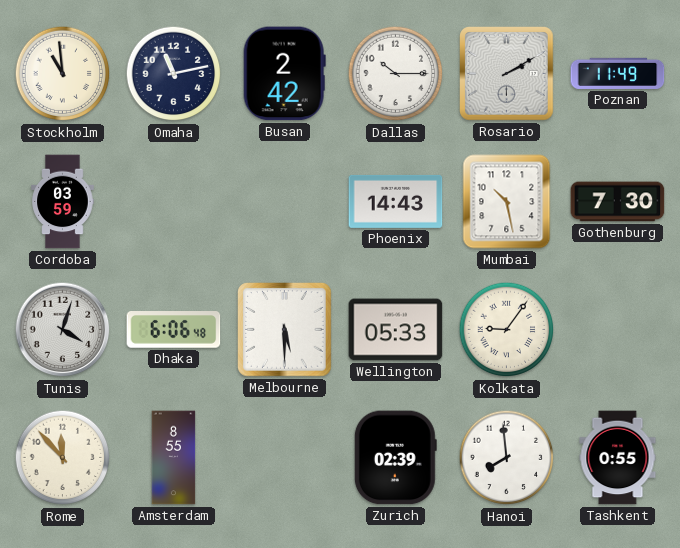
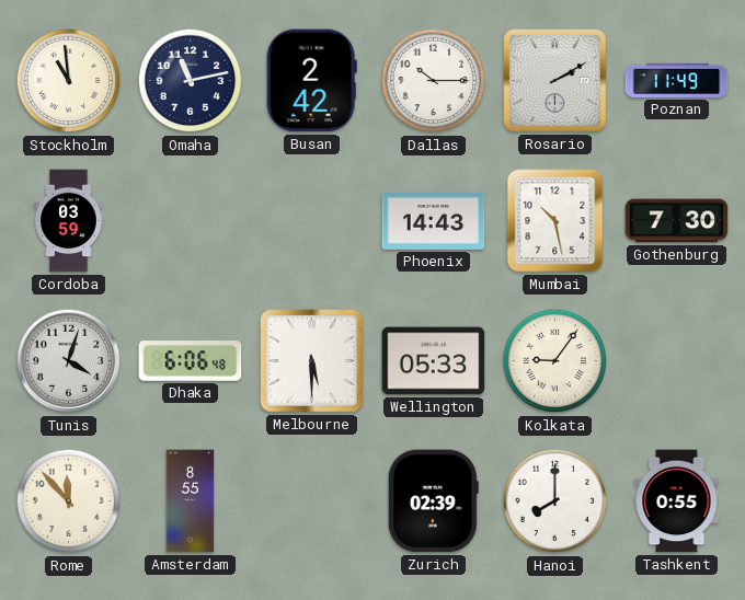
Hanoi: 7:59 -> 8:00
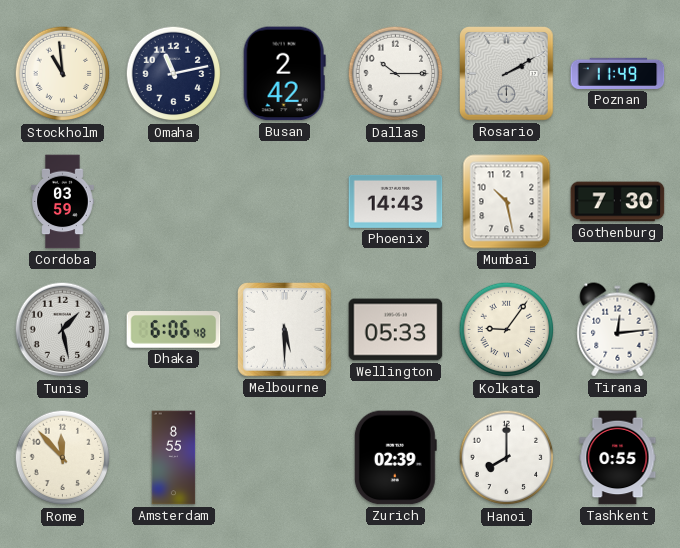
Tunis: 4:03 -> 1:28
Tirana: none -> 12:14
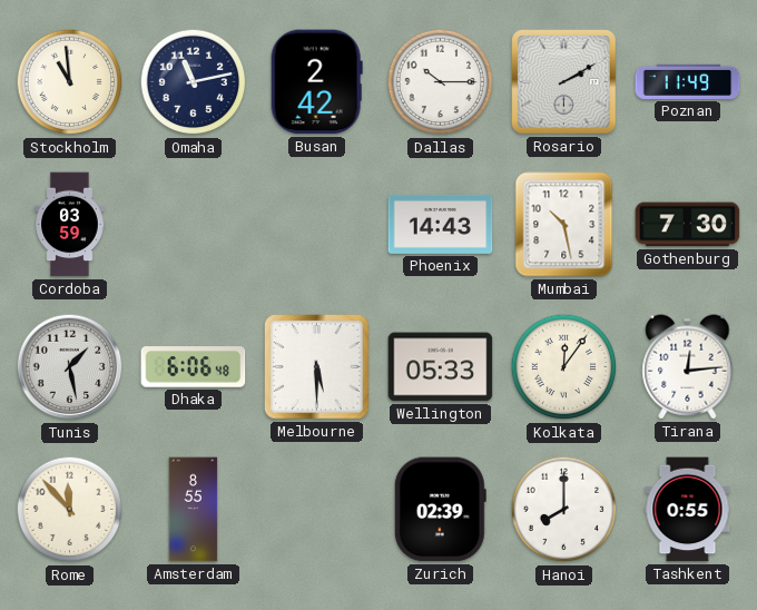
Kolkata: 9:06 -> 12:06
